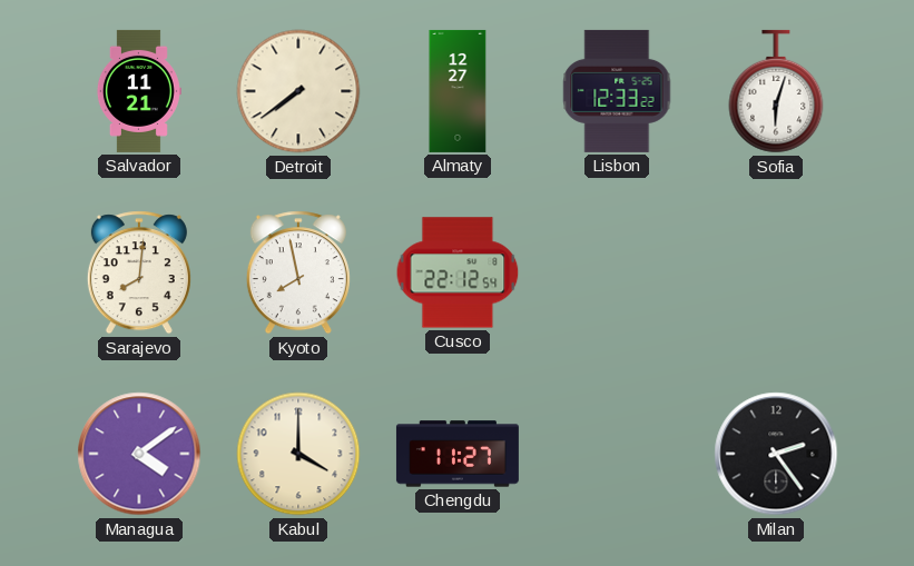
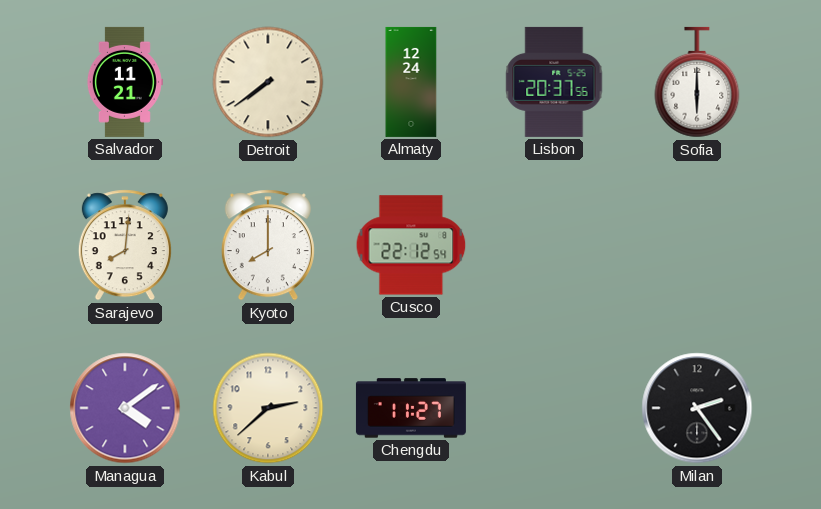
Almaty: 12:27 -> 12:24
Lisbon: 12:33 -> 20:37
Sofia: 6:03 -> 6:00
Kyoto: 7:58 -> 8:00
Kabul: 4:00 -> 2:38
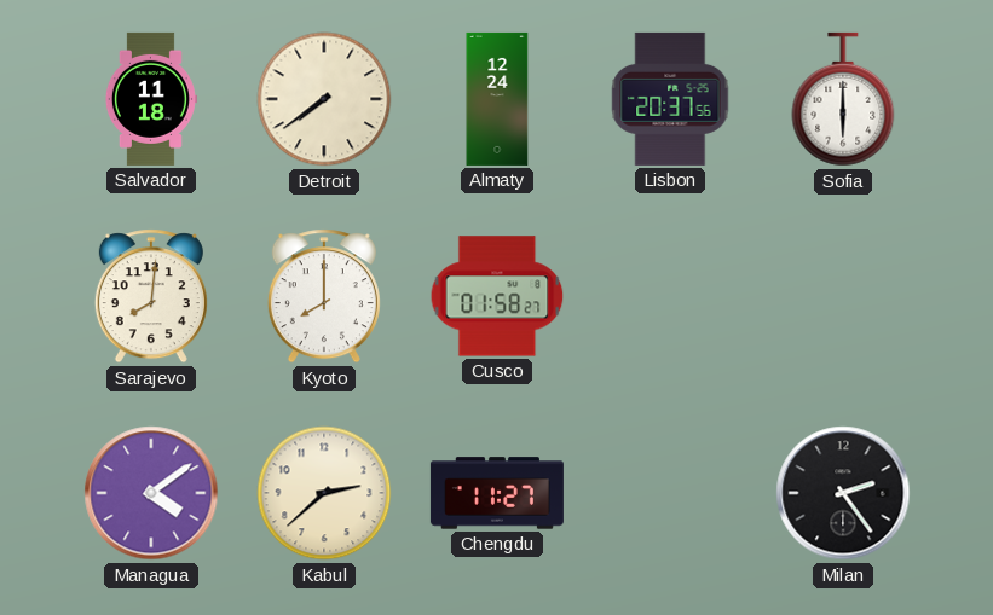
Salvador: 11:21 -> 11:18
Cusco: 22:12 -> 01:58
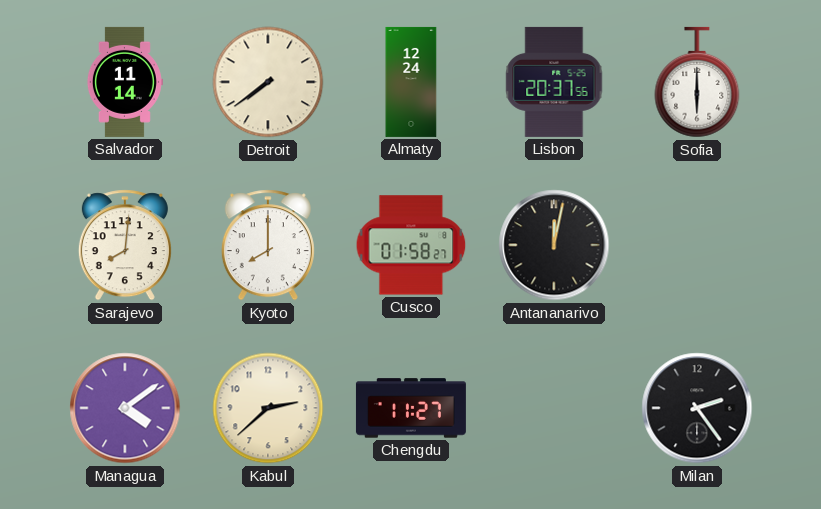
Salvador: 11:18 -> 11:14
Antananarivo: none -> 12:02
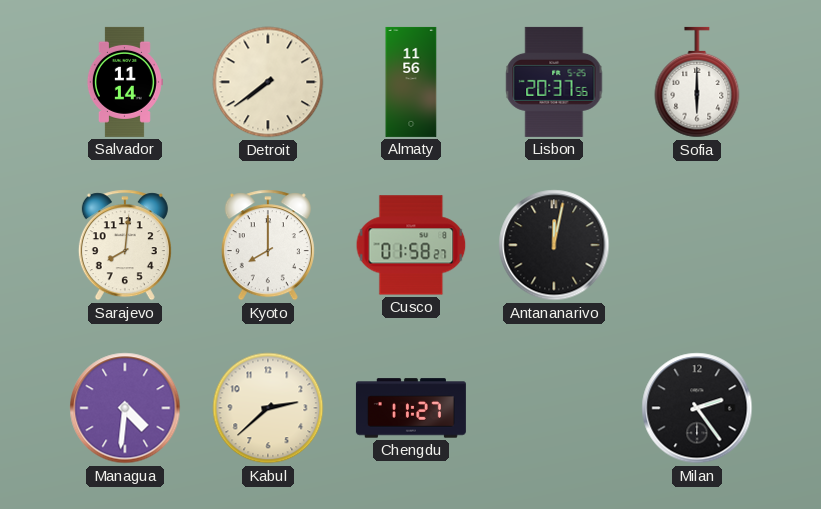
Almaty: 12:24 -> 11:56
Managua: 4:09 -> 4:31
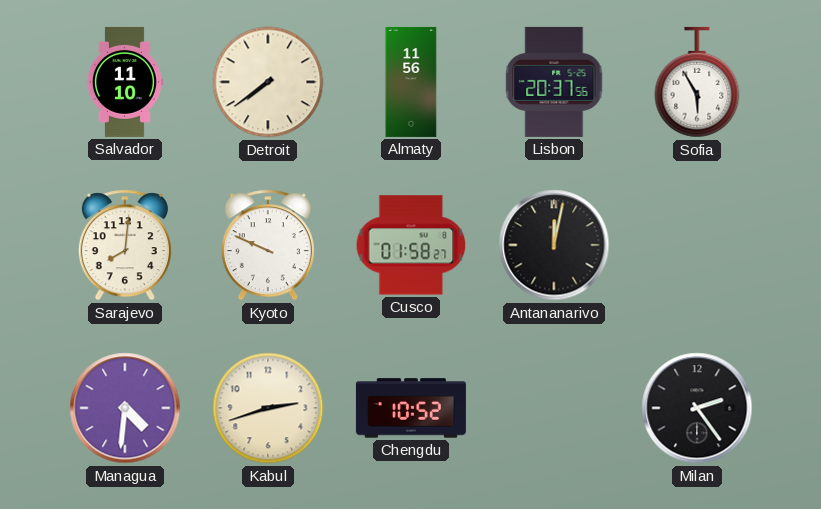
Salvador: 11:14 -> 11:10
Sofia: 6:00 -> 5:55
Kyoto: 8:00 -> 9:49
Kabul: 2:38 -> 2:42
Chengdu: 11:27 -> 10:52
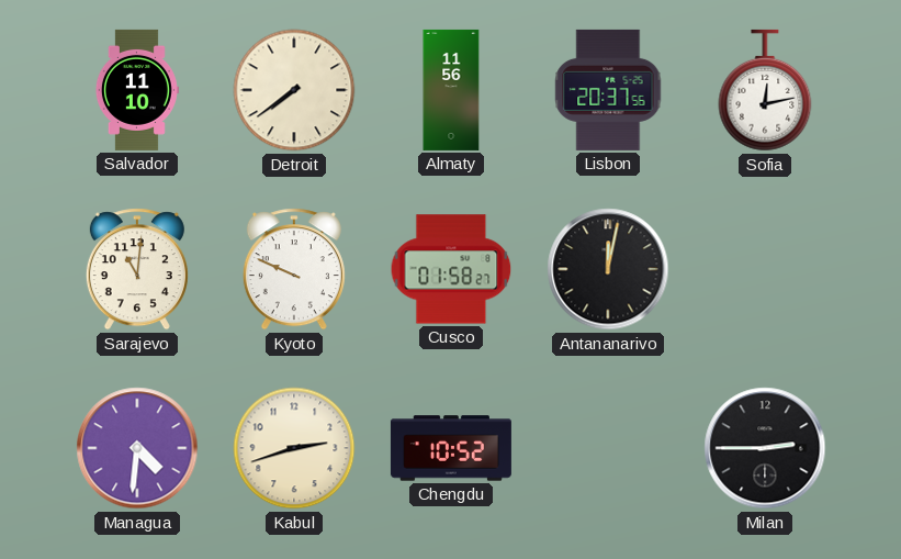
Sofia: 5:55 -> 12:13
Sarajevo: 8:01 -> 11:01
Milan: 2:24 -> 2:45
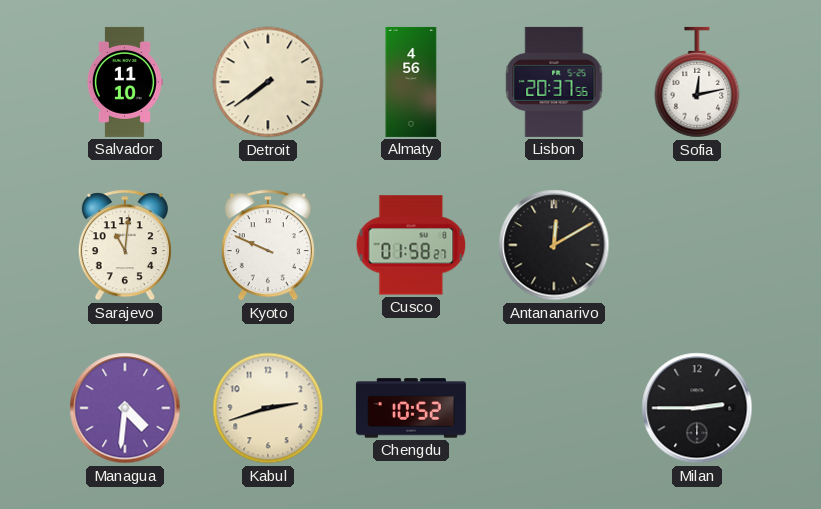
Almaty: 11:56 -> 4:56
Antananarivo: 12:02 -> 12:10
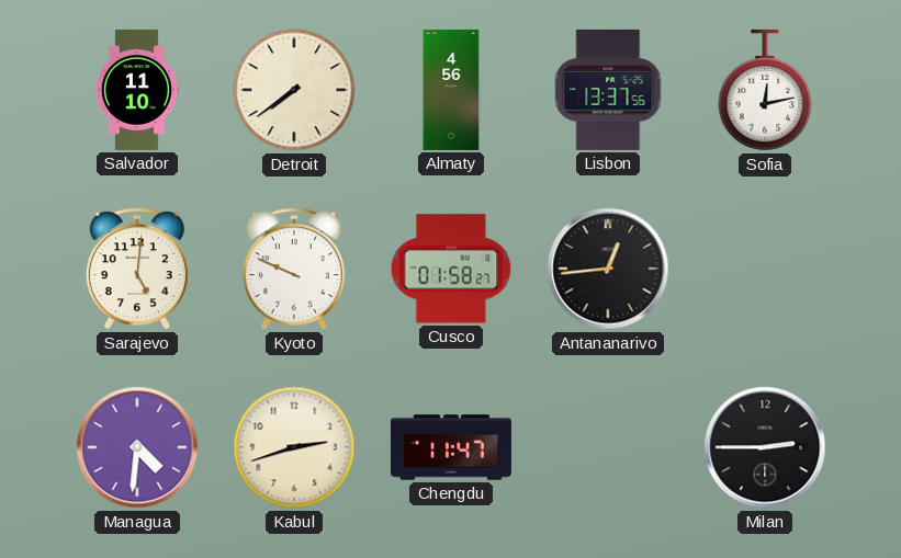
Lisbon: 20:37 -> 13:37
Sarajevo: 11:01 -> 5:01
Antananarivo: 12:10 -> 12:44
Chengdu: 10:52 -> 11:47
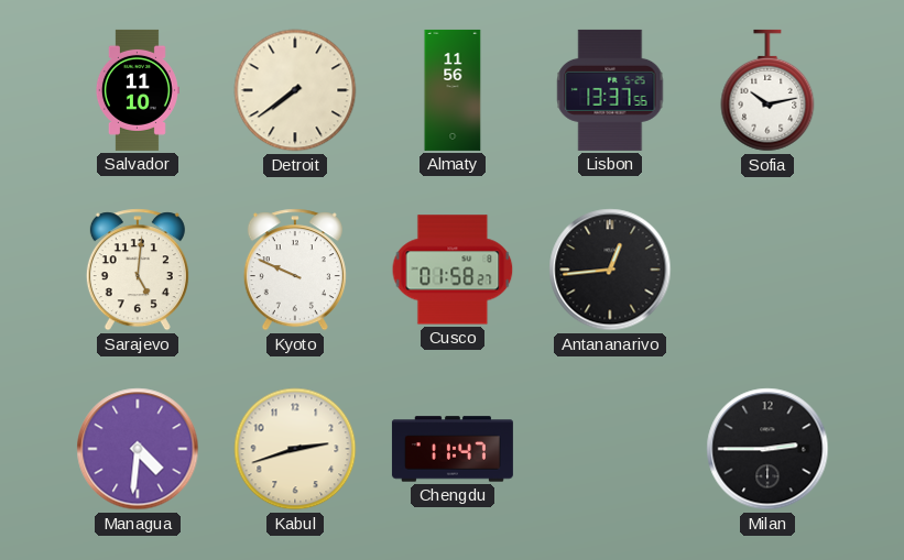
Almaty: 4:56 -> 11:56
Sofia: 12:13 -> 10:13
